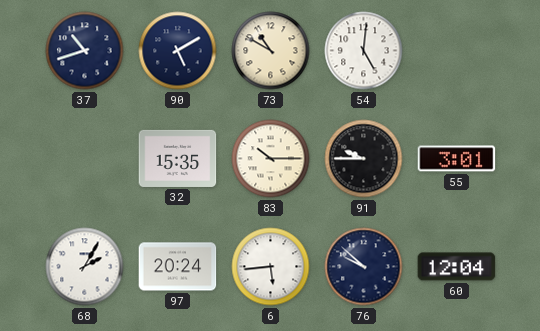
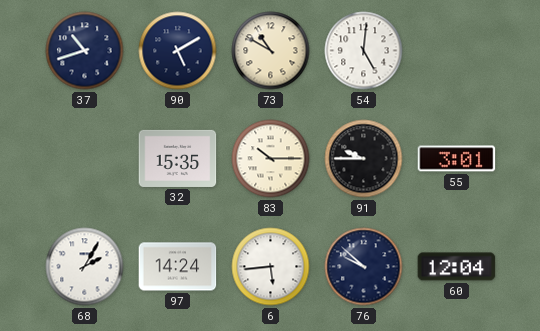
97: 20:24 -> 14:24
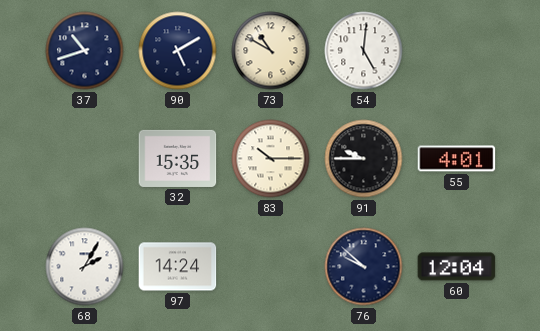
55: 3:01 -> 4:01
6: 5:44 -> none
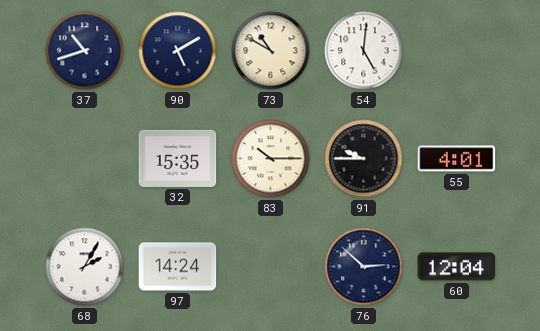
76: 9:52 -> 2:52
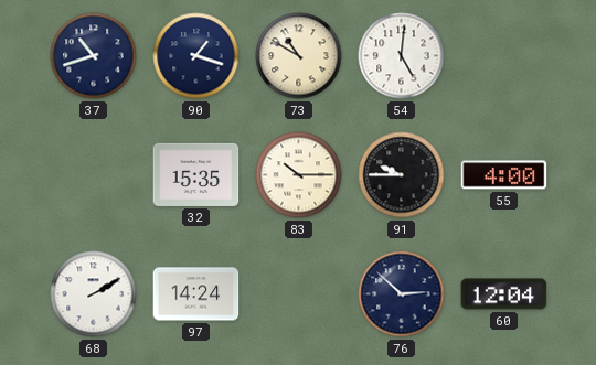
90: 5:10 -> 1:18
55: 4:01 -> 4:00
68: 2:05 -> 2:10
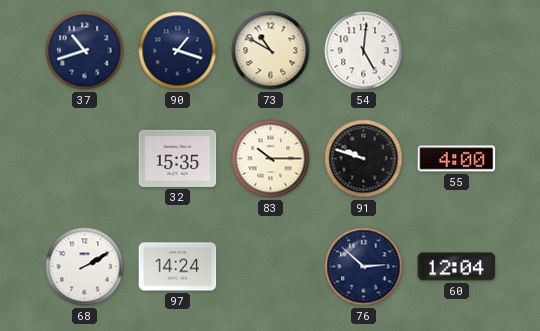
91: 9:45 -> 9:48
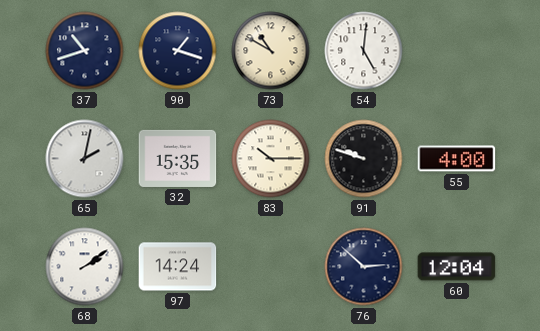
65: none -> 2:02
68: 2:10 -> 2:09
